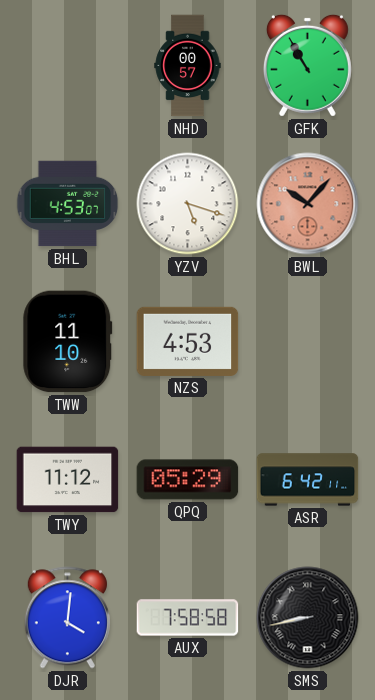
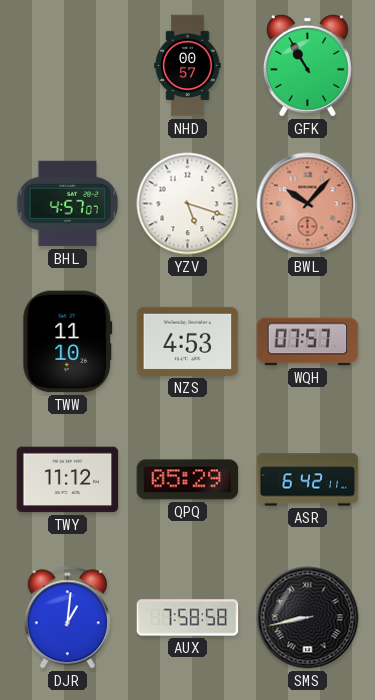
BHL: 4:53 -> 4:57
WQH: none -> 07:57
DJR: 4:01 -> 1:01
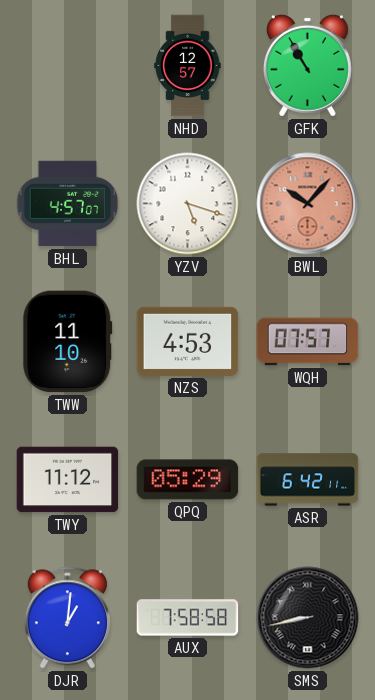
NHD: 00:57 -> 12:57
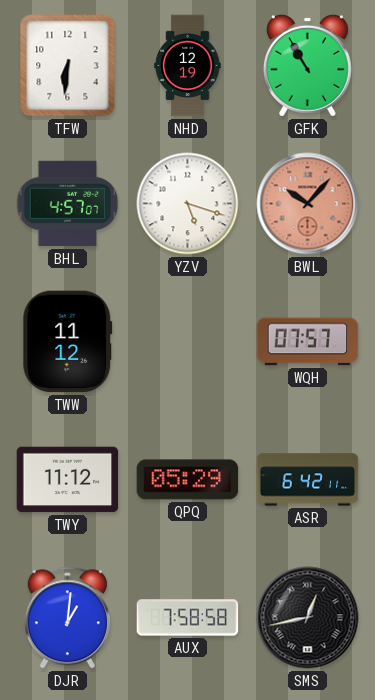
TFW: none -> 6:31
NHD: 12:57 -> 12:19
TWW: 11:10 -> 11:12
NZS: 4:53 -> none
SMS: 8:43 -> 12:43
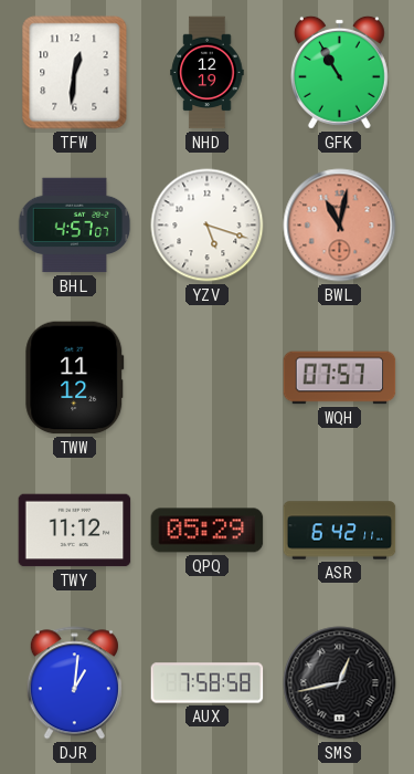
TFW: 6:31 -> 12:31
BWL: 10:07 -> 11:02
